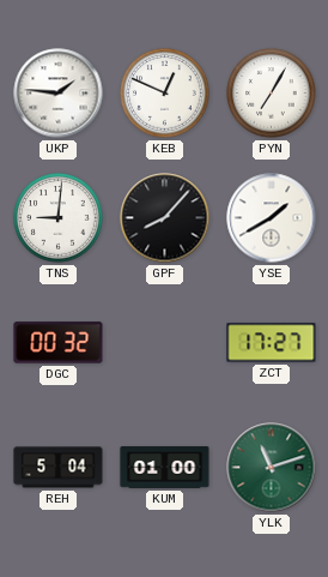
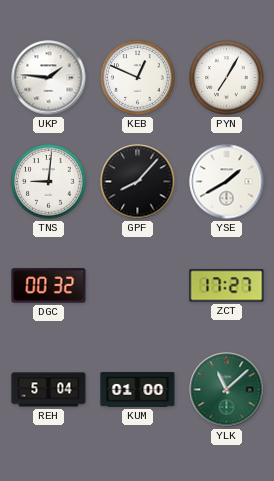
YLK: 11:12 -> 11:08
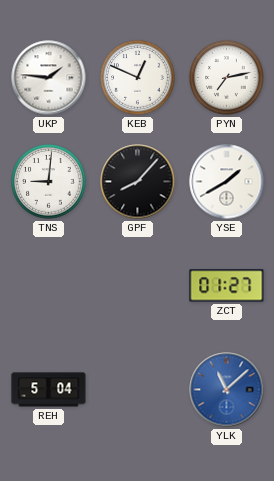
PYN: 7:05 -> 7:13
DGC: 00:32 -> none
ZCT: 17:27 -> 01:27
KUM: 01:00 -> none
YLK dial: green -> blue
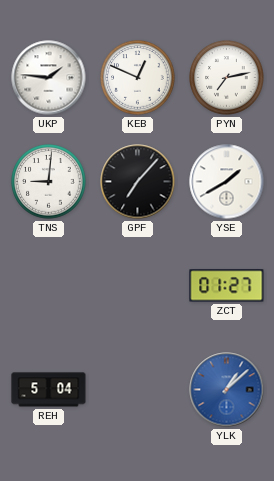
GPF: 8:07 -> 7:07
YLK: 11:08 -> 1:08
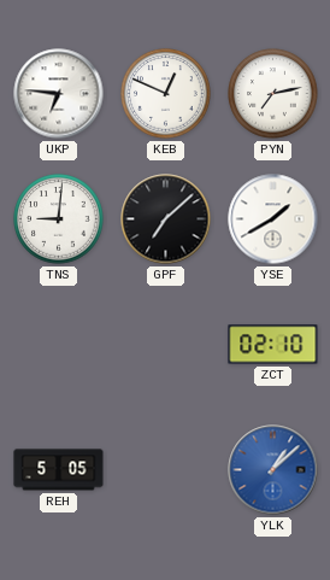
UKP: 1:46 -> 6:46
GPF: 7:07 -> 7:08
ZCT: 01:27 -> 02:10
REH: 5:04 -> 5:05
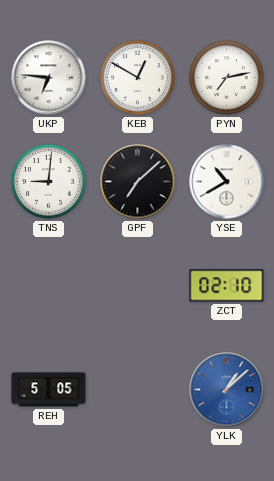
KEB: 12:49 -> 12:50
YSE: 1:40 -> 10:40
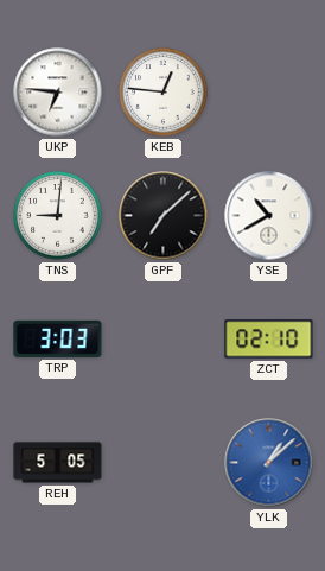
KEB: 12:50 -> 12:46
PYN: 7:13 -> none
TRP: none -> 3:03
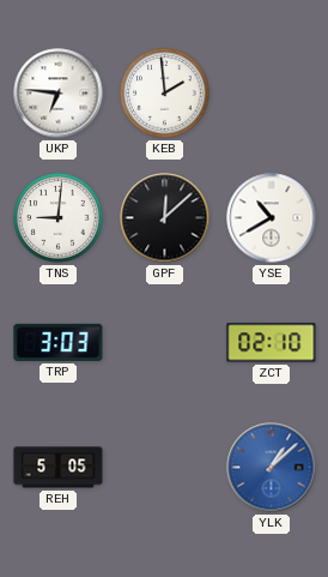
KEB: 12:46 -> 1:59
GPF: 7:08 -> 12:08
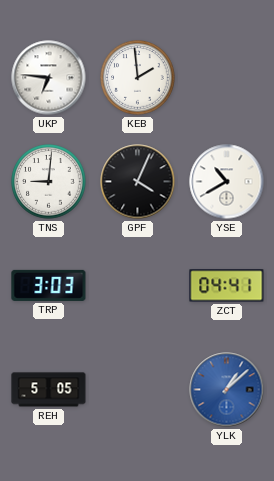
GPF: 12:08 -> 4:04
ZCT: 02:10 -> 04:41
